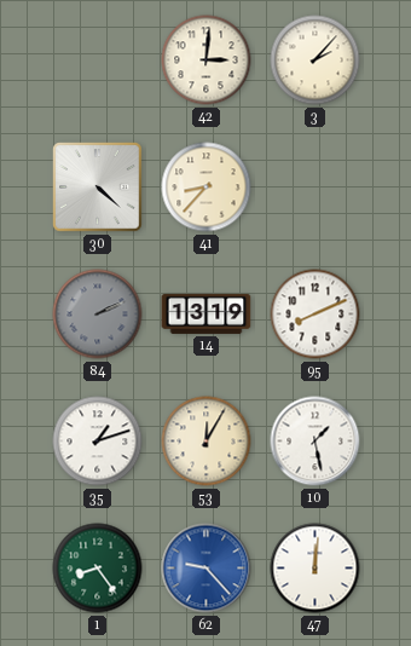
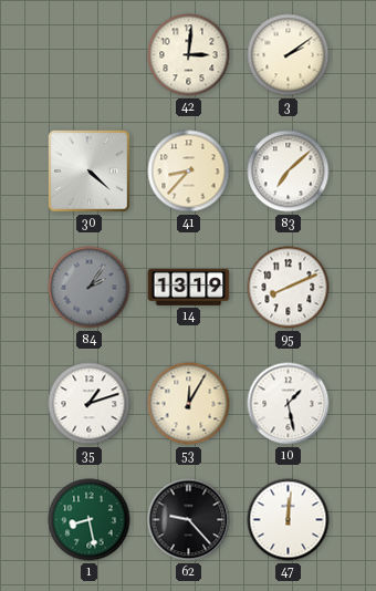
3: 2:07 -> 2:09
83: none -> 7:08
84: 2:11 -> 2:06
1: 8:24 -> 8:28
62 dial: blue -> black
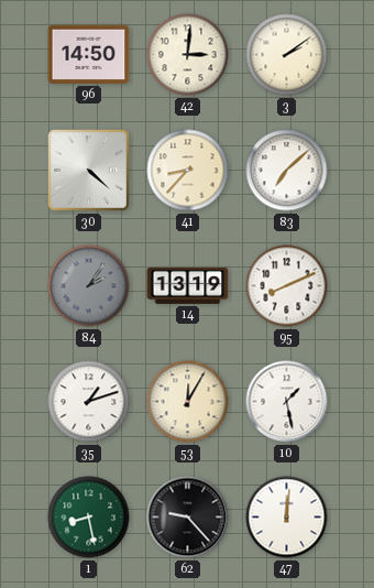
96: none -> 14:50
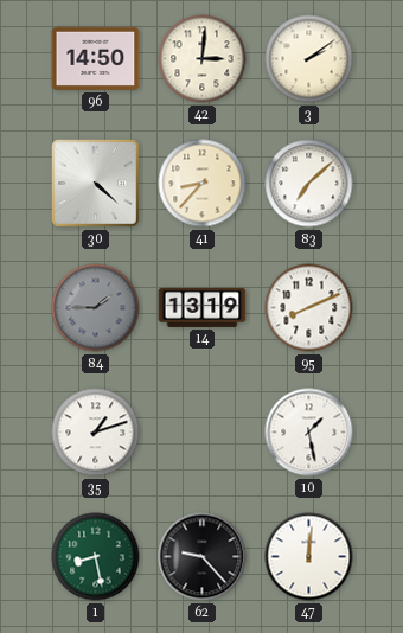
84: 2:06 -> 1:45
53: 12:05 -> none
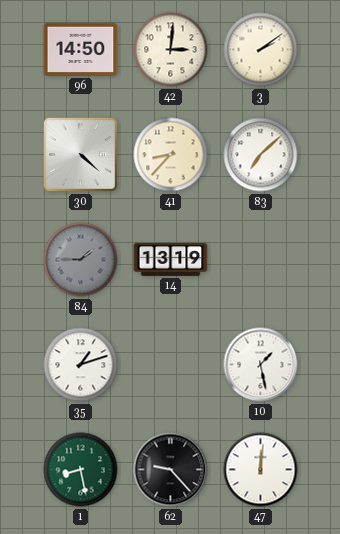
95: 8:11 -> none
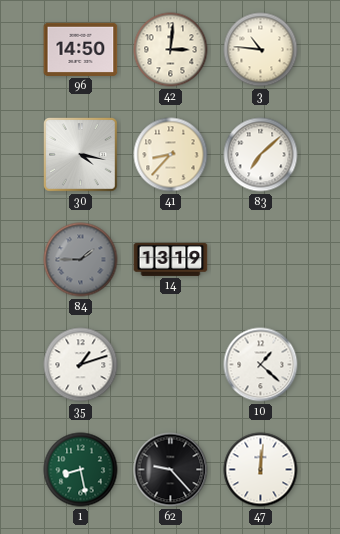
3: 2:09 -> 10:46
30: 4:22 -> 4:17
10: 1:28 -> 1:22
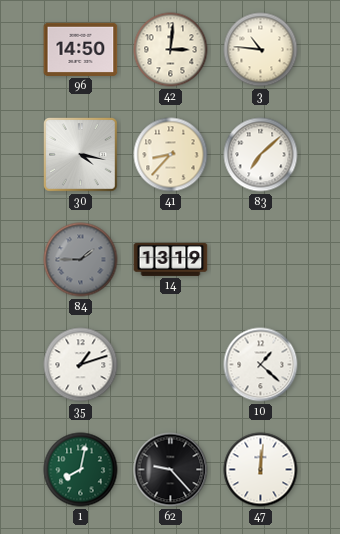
1: 8:28 -> 8:02
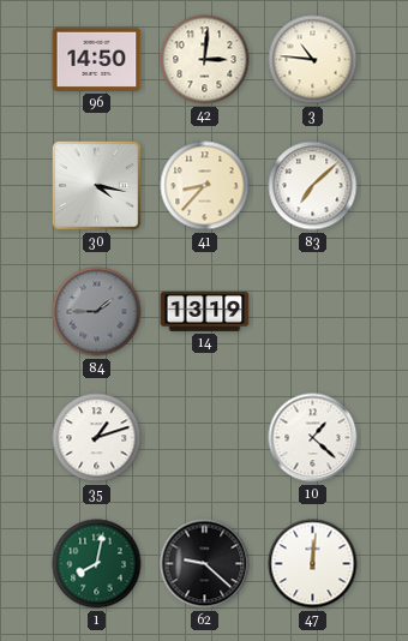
62: 9:23 -> 9:22
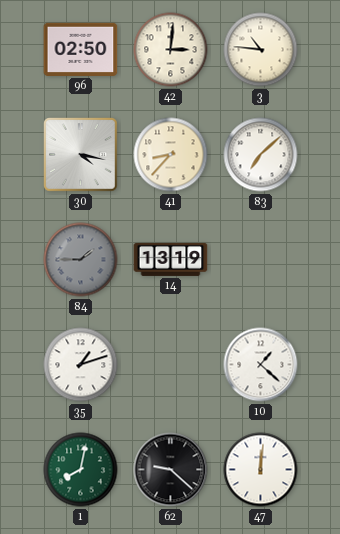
96: 14:50 -> 02:50
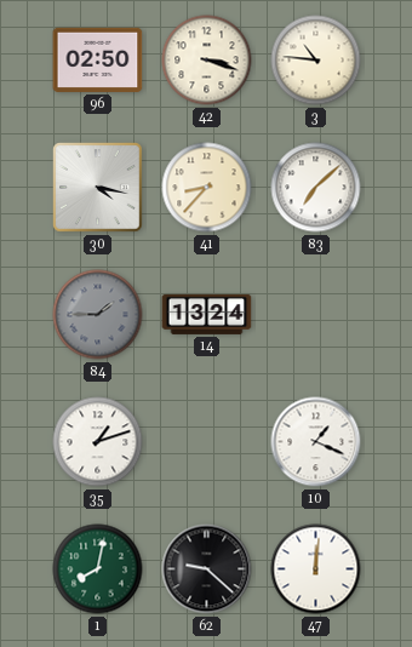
42: 3:01 -> 3:18
14: 13:19 -> 13:24
10: 1:22 -> 1:19
